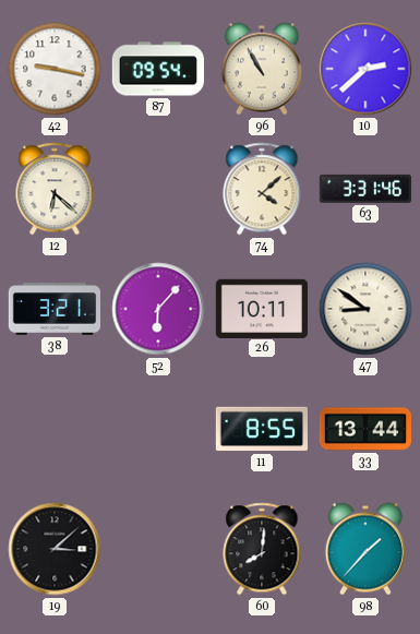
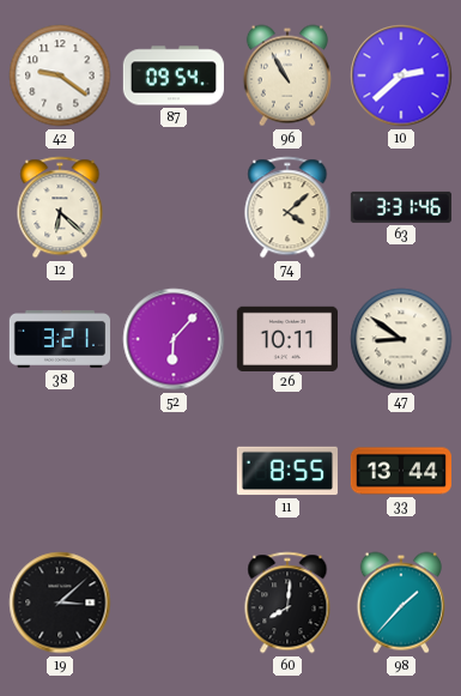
42: 9:17 -> 9:21
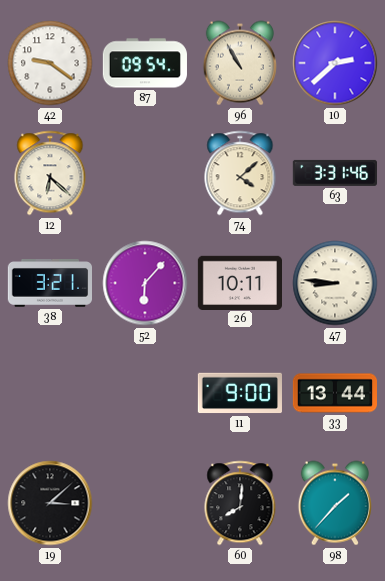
47: 8:51 -> 8:46
11: 8:55 -> 9:00
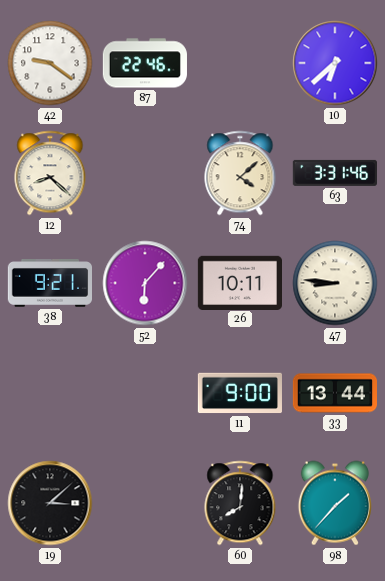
87: 09:54 -> 22:46
96: 10:55 -> none
10: 2:38 -> 6:38
12: 6:22 -> 8:22
38: 3:21 -> 9:21
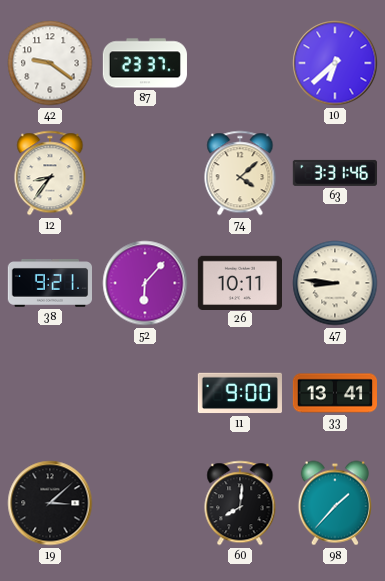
87: 22:46 -> 23:37
12: 8:22 -> 8:36
33: 13:44 -> 13:41
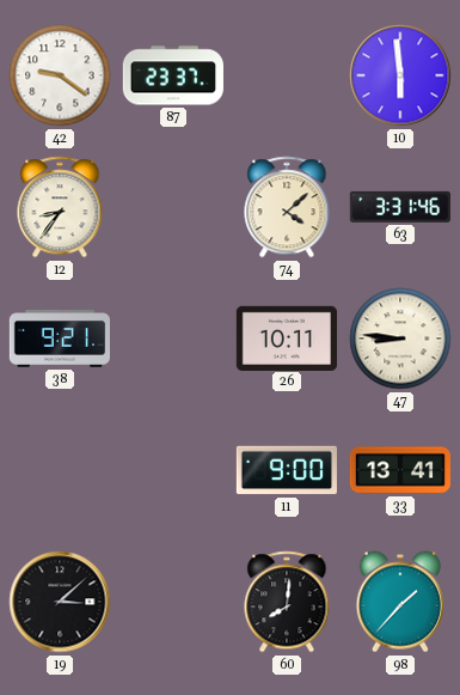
10: 6:38 -> 5:59
52: 6:07 -> none
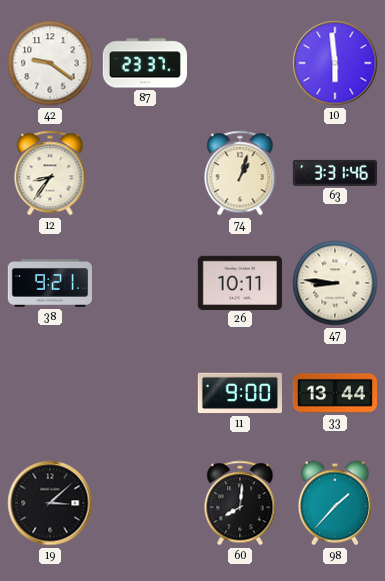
74: 4:08 -> 1:03
33: 13:41 -> 13:44
